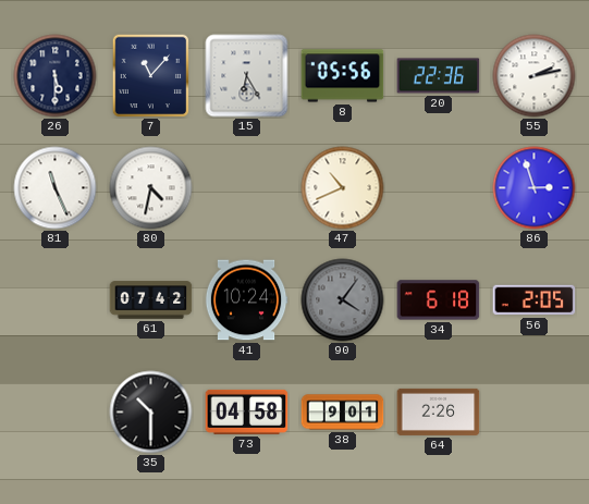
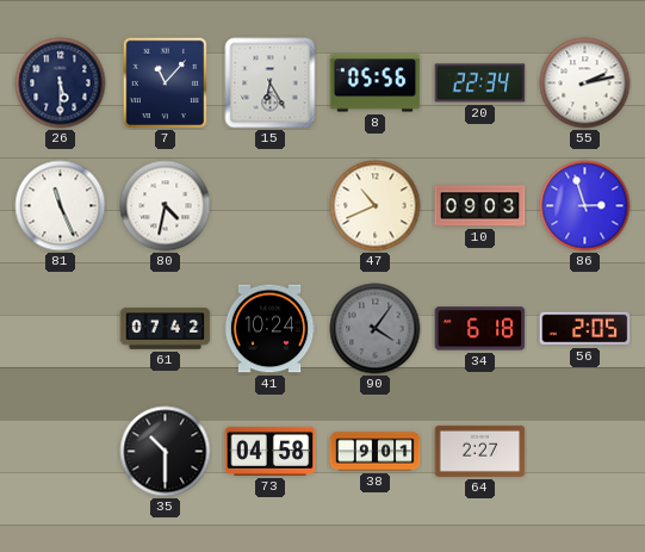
20: 22:36 -> 22:34
10: none -> 09:03
64: 2:26 -> 2:27
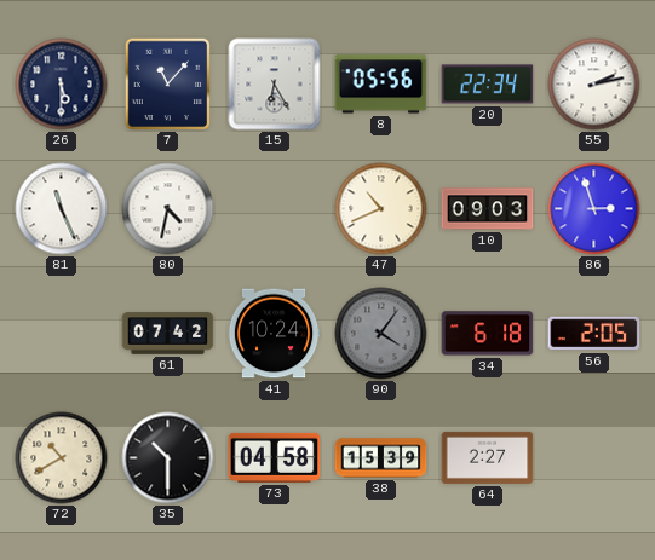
72: none -> 10:40
38: 9:01 -> 15:39
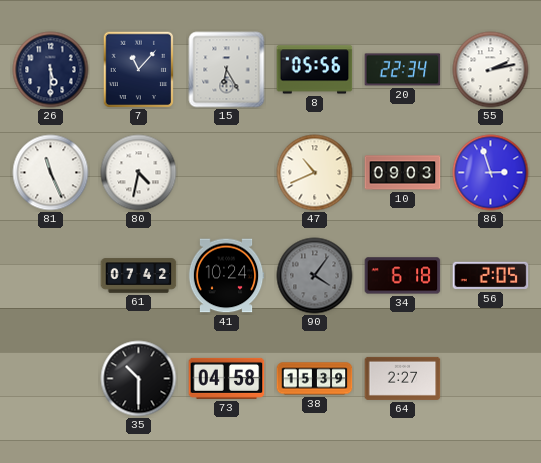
72: 10:40 -> none
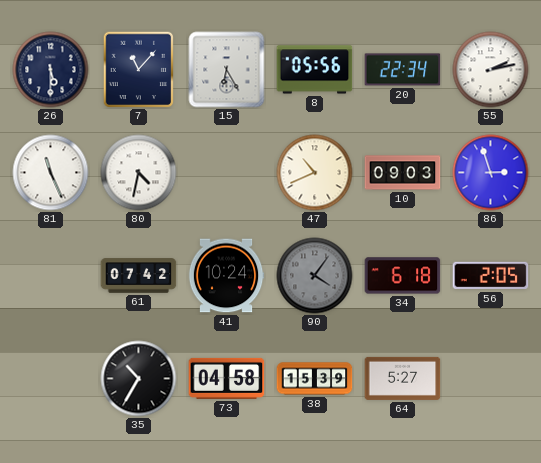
35: 10:30 -> 10:35
64: 2:27 -> 5:27
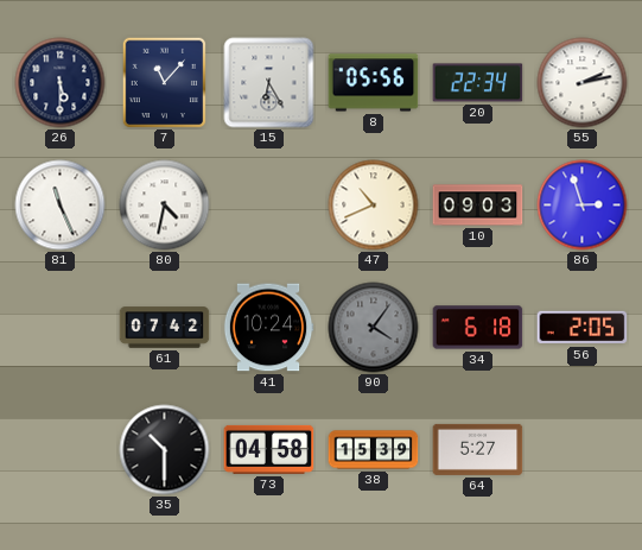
35: 10:35 -> 10:30
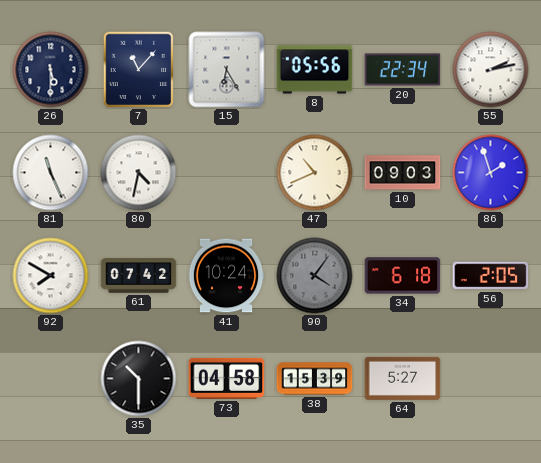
86: 2:57 -> 1:57
92: none -> 7:50
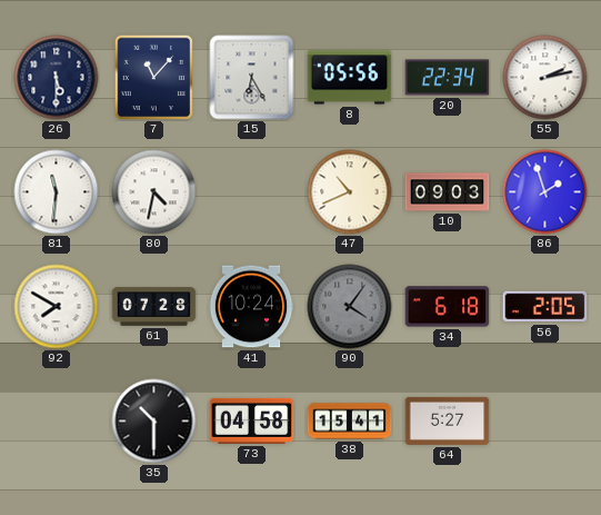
81: 11:26 -> 11:31
61: 07:42 -> 07:28
38: 15:39 -> 15:41
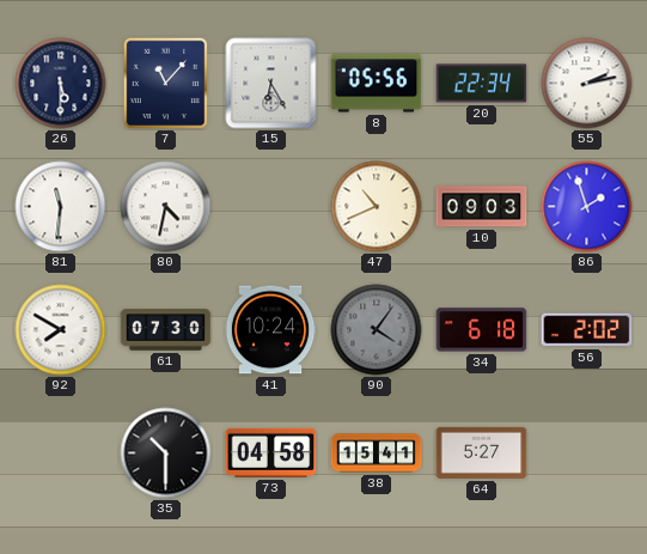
61: 07:28 -> 07:30
56: 2:05 -> 2:02
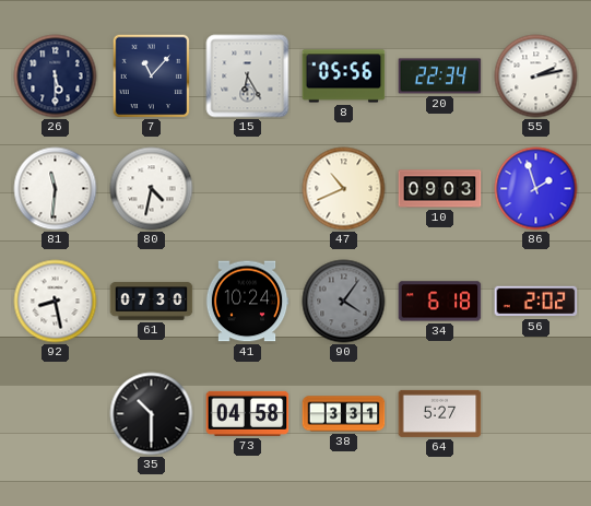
92: 7:50 -> 8:28
38: 15:41 -> 3:31
